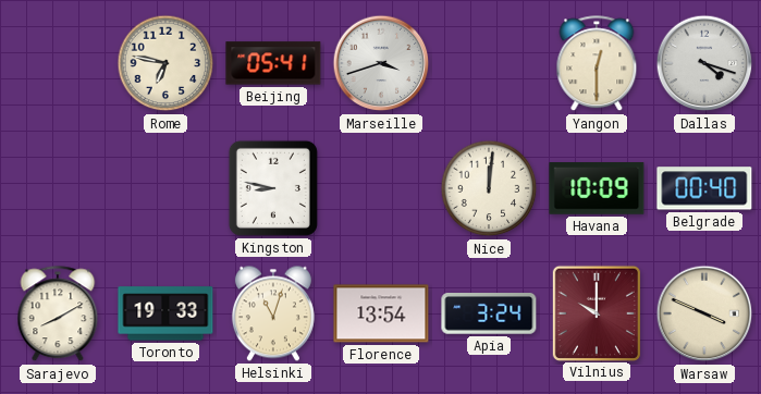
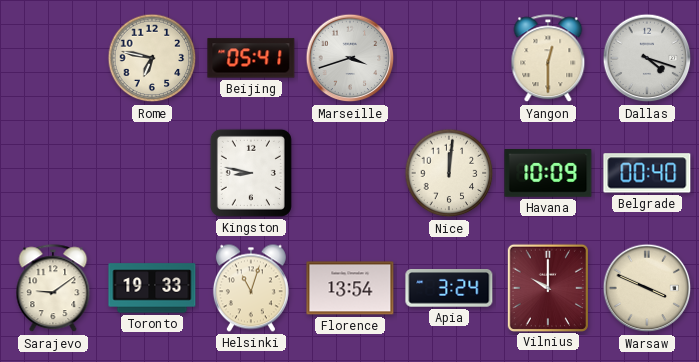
Sarajevo: 8:10 -> 9:09
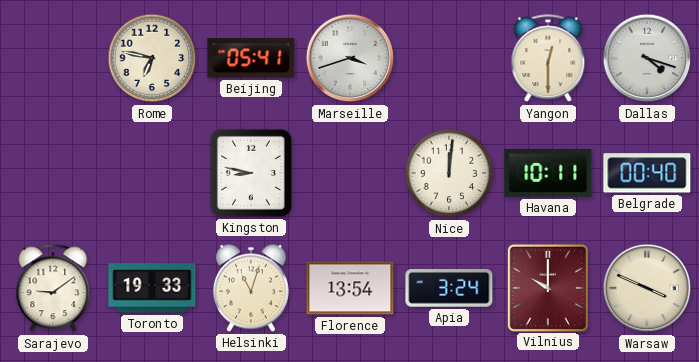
Havana: 10:09 -> 10:11
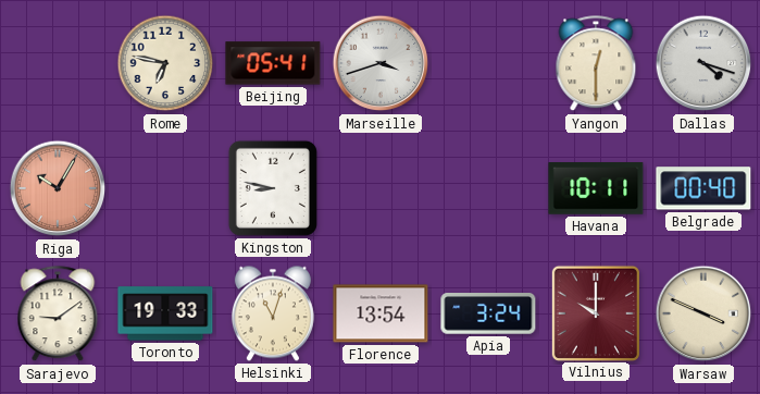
Riga: none -> 10:05
Nice: 12:01 -> none
